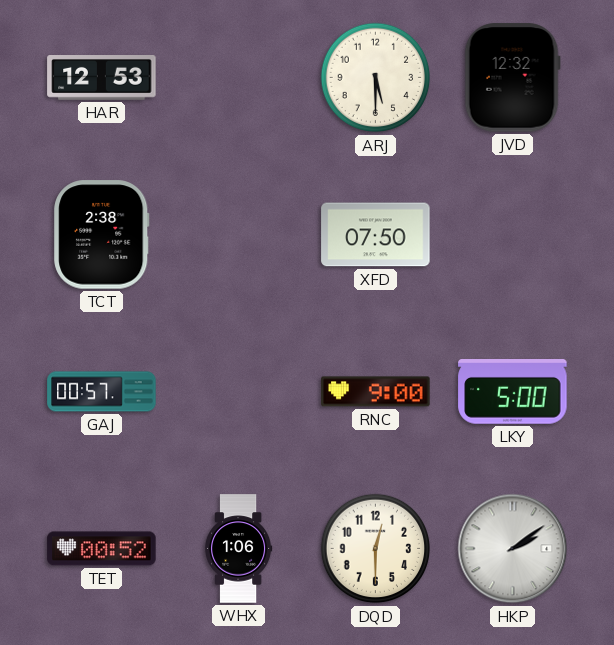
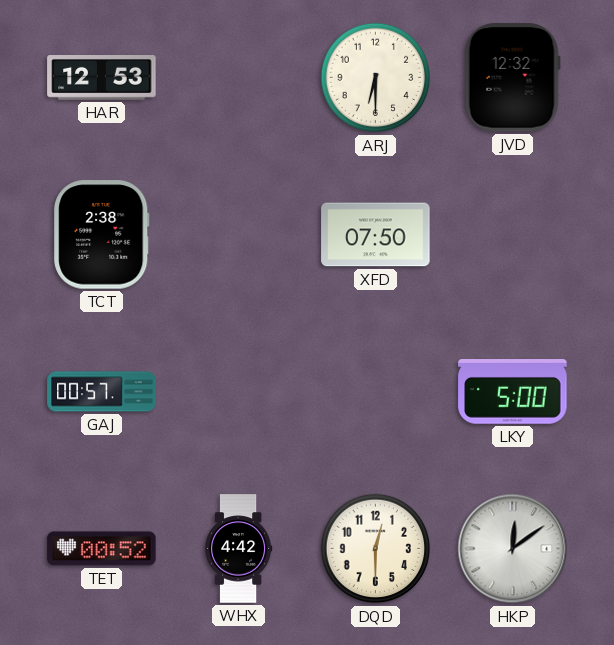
ARJ: 5:30 -> 6:30
RNC: 9:00 -> none
WHX: 1:06 -> 4:42
HKP: 2:09 -> 12:09
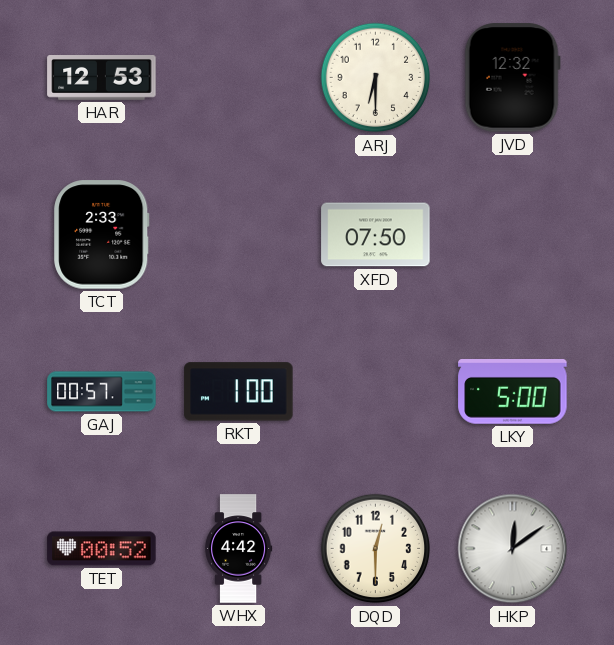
TCT: 2:38 -> 2:33
RKT: none -> 1:00
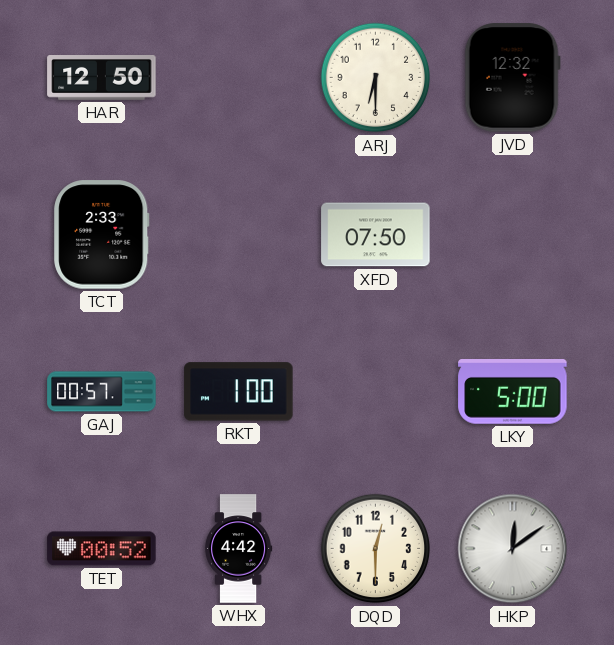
HAR: 12:53 -> 12:50
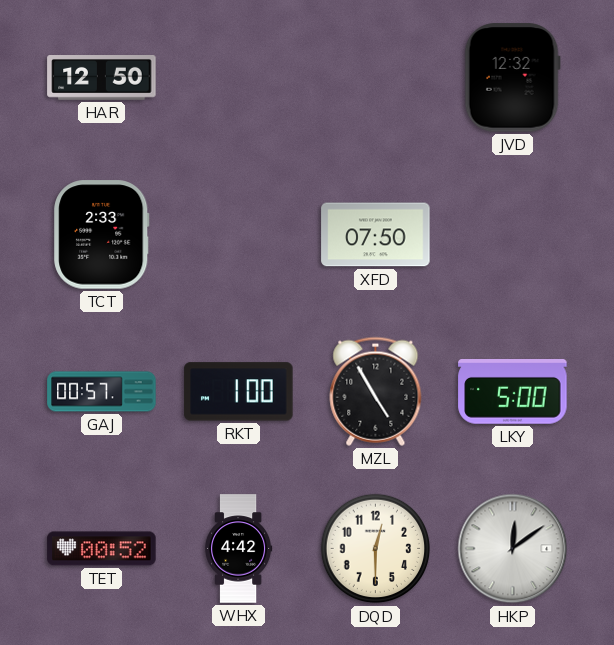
ARJ: 6:30 -> none
MZL: none -> 4:55
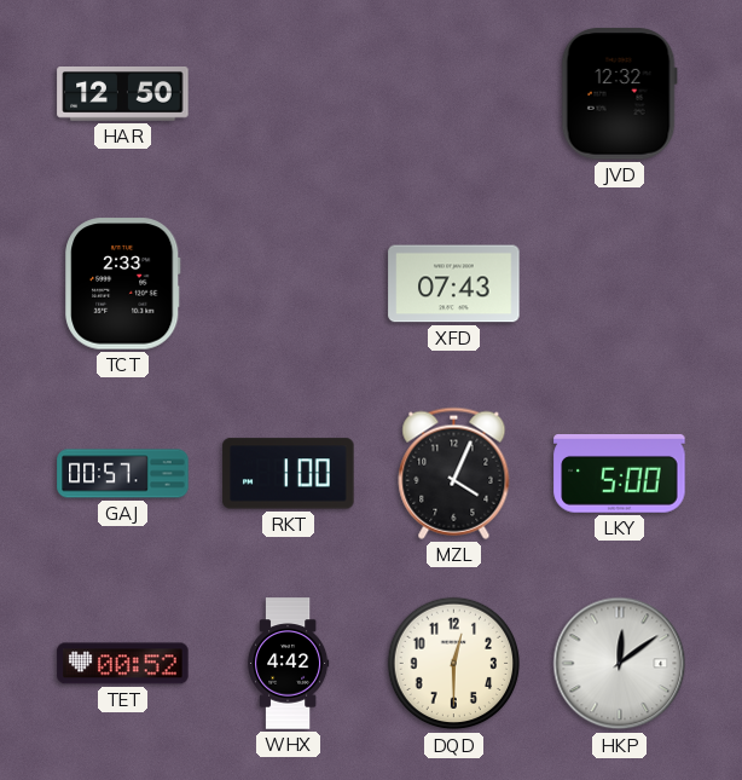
XFD: 07:50 -> 07:43
MZL: 4:55 -> 4:04
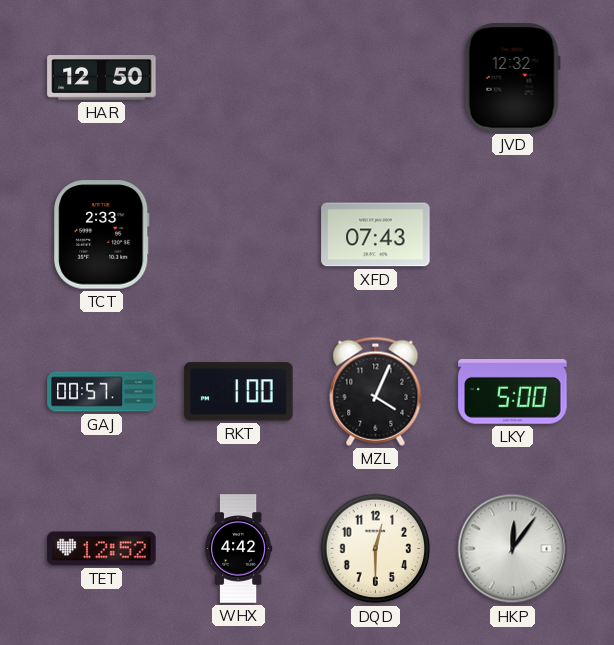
TET: 00:52 -> 12:52
HKP: 12:09 -> 12:06
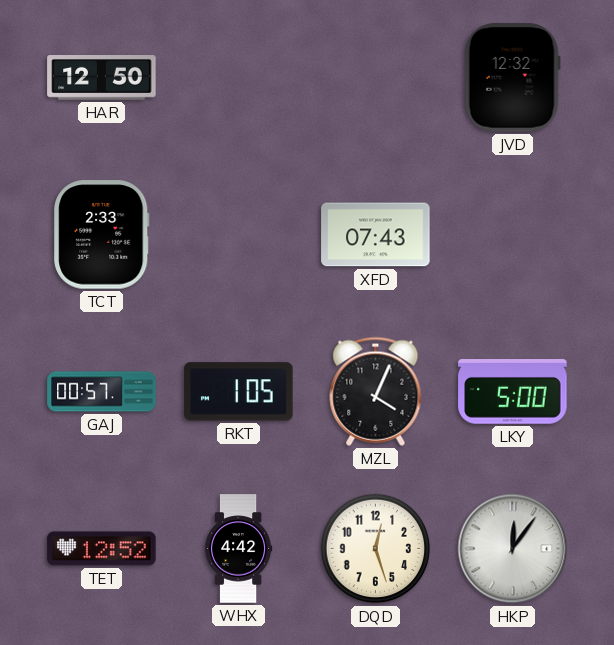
RKT: 1:00 -> 1:05
DQD: 12:30 -> 12:27
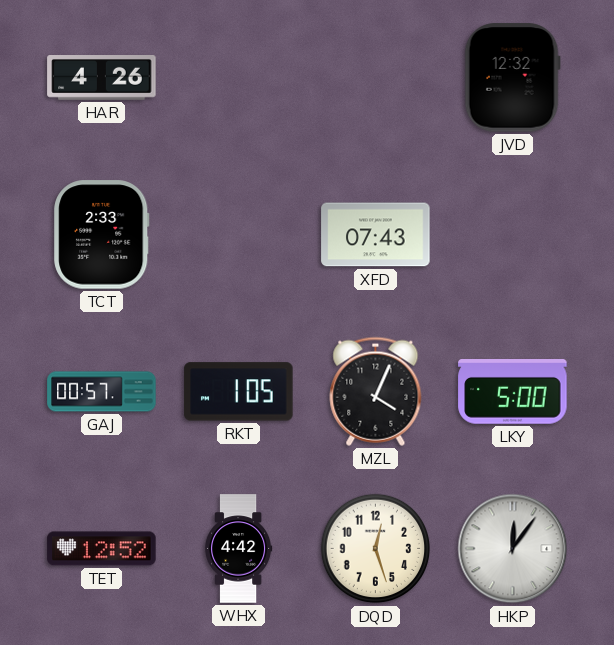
HAR: 12:50 -> 4:26
